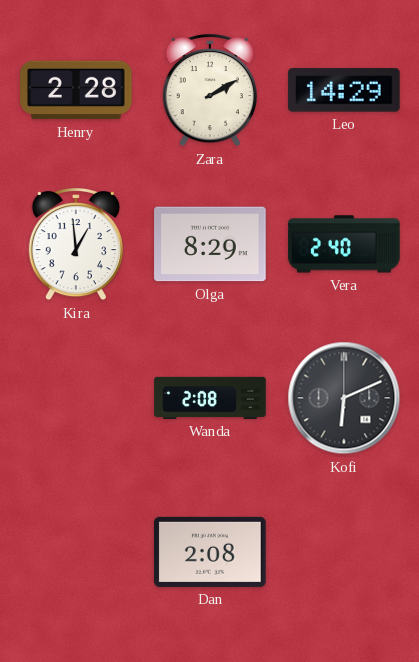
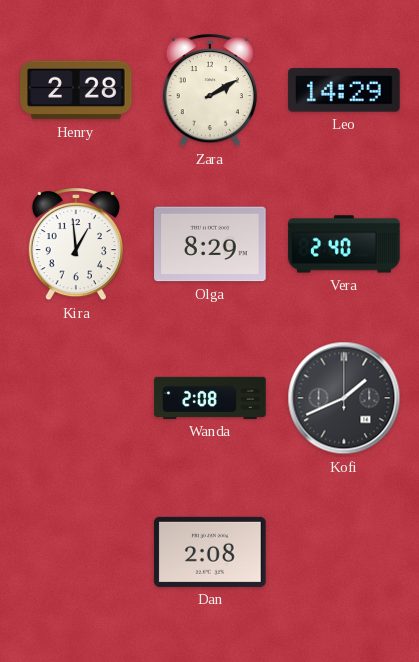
Kofi: 6:11 -> 1:41
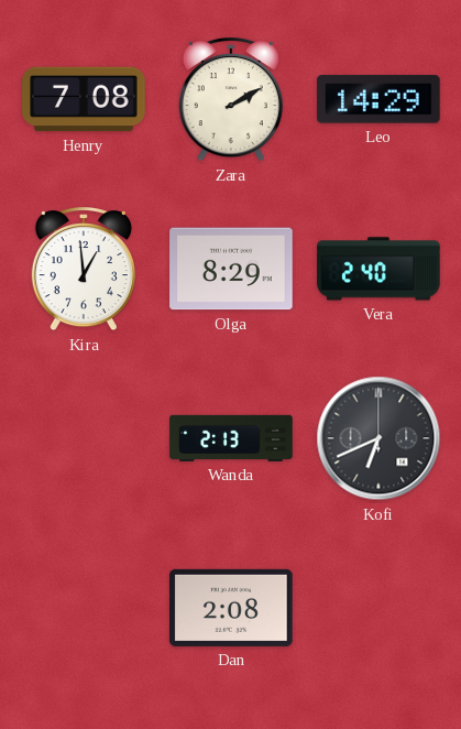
Henry: 2:28 -> 7:08
Wanda: 2:08 -> 2:13
Kofi: 1:41 -> 6:41
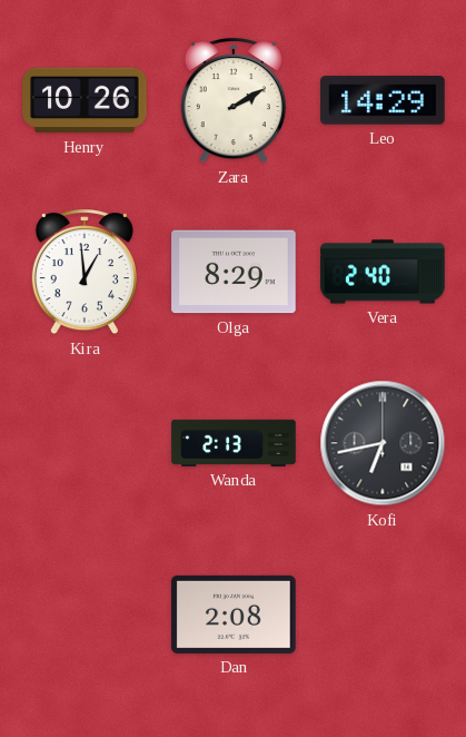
Henry: 7:08 -> 10:26
Kofi: 6:41 -> 6:43
